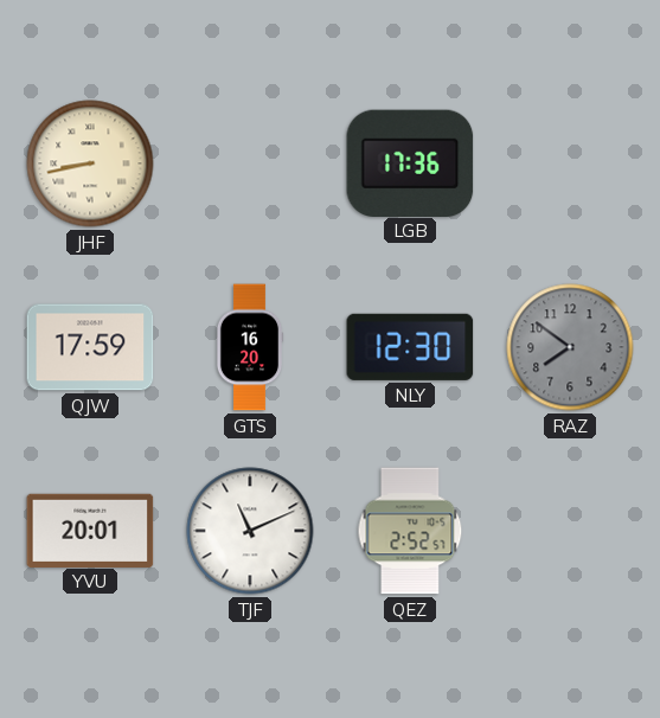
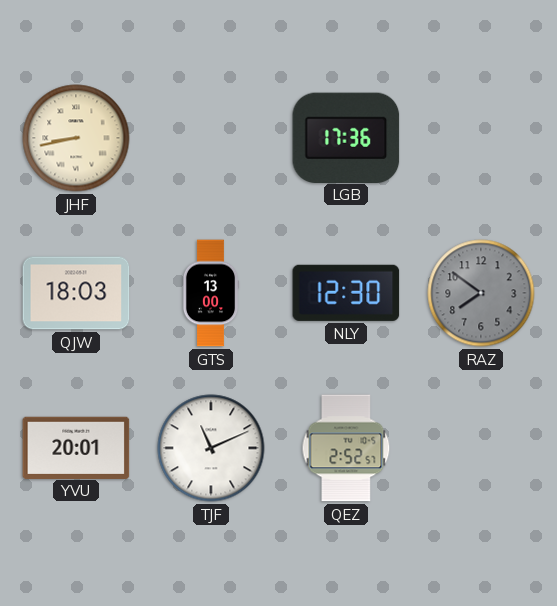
QJW: 17:59 -> 18:03
GTS: 16:20 -> 13:00
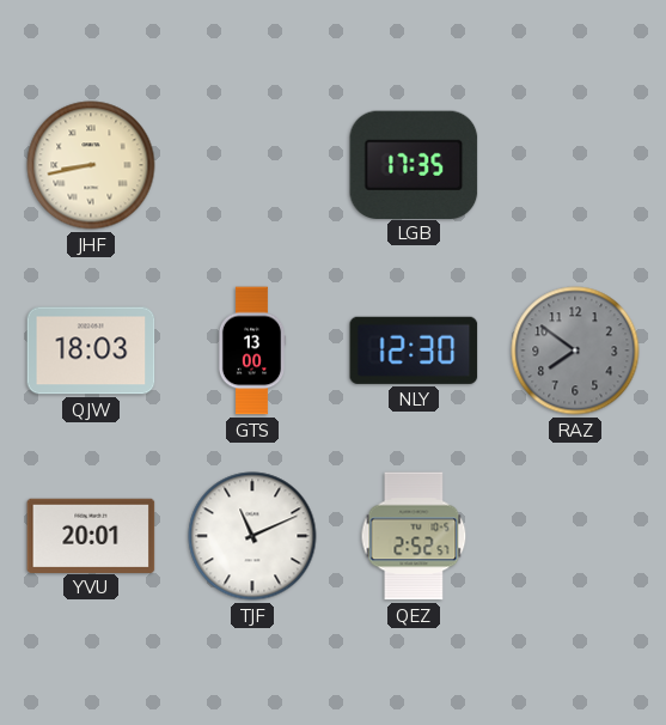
LGB: 17:36 -> 17:35
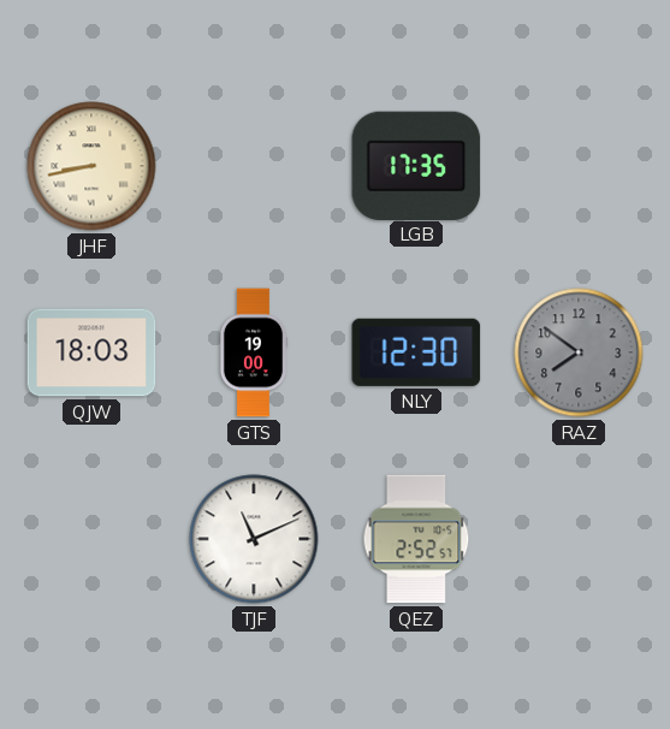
GTS: 13:00 -> 19:00
YVU: 20:01 -> none
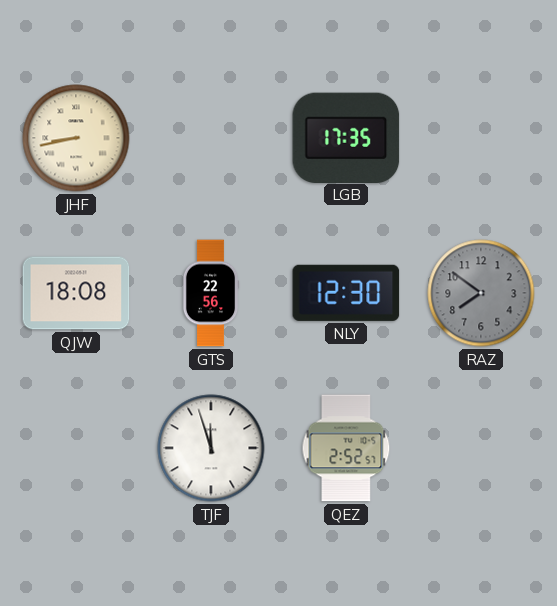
QJW: 18:03 -> 18:08
GTS: 19:00 -> 22:56
TJF: 11:11 -> 11:57
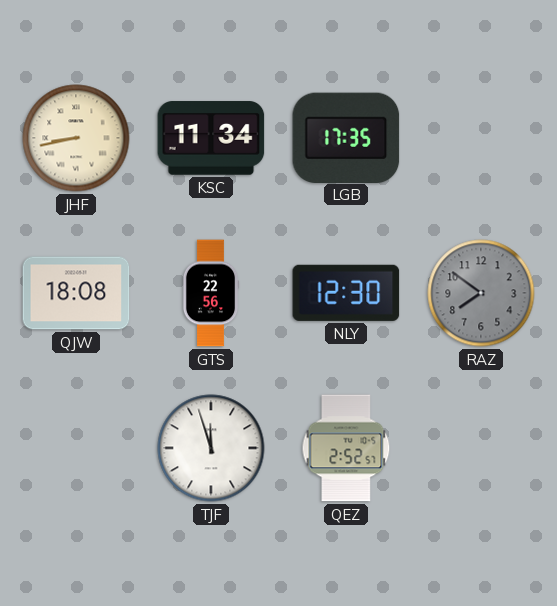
KSC: none -> 11:34
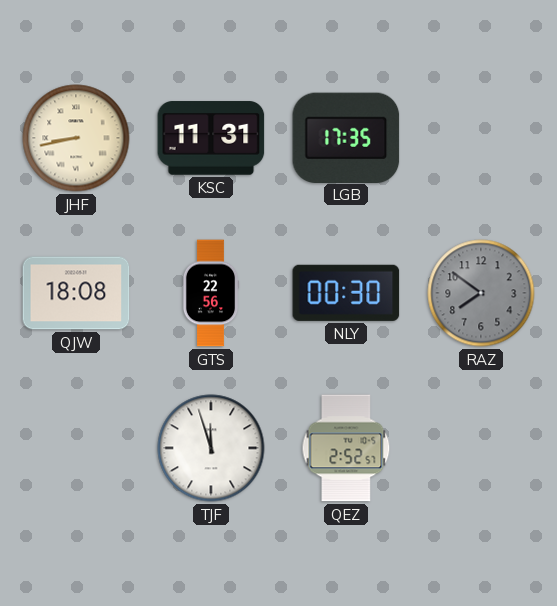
KSC: 11:34 -> 11:31
NLY: 12:30 -> 00:30
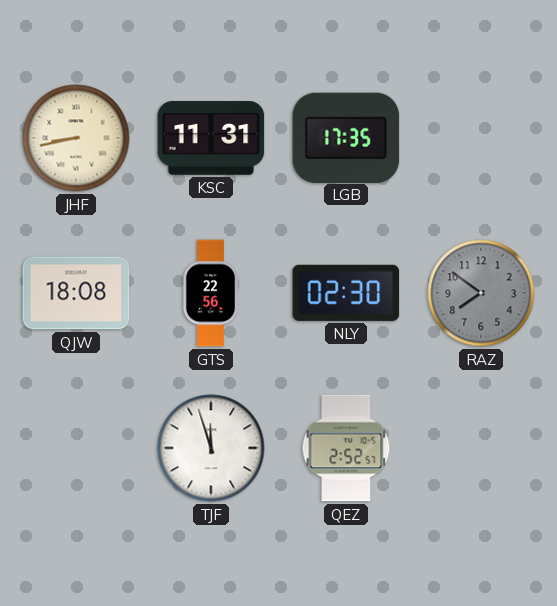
NLY: 00:30 -> 02:30
